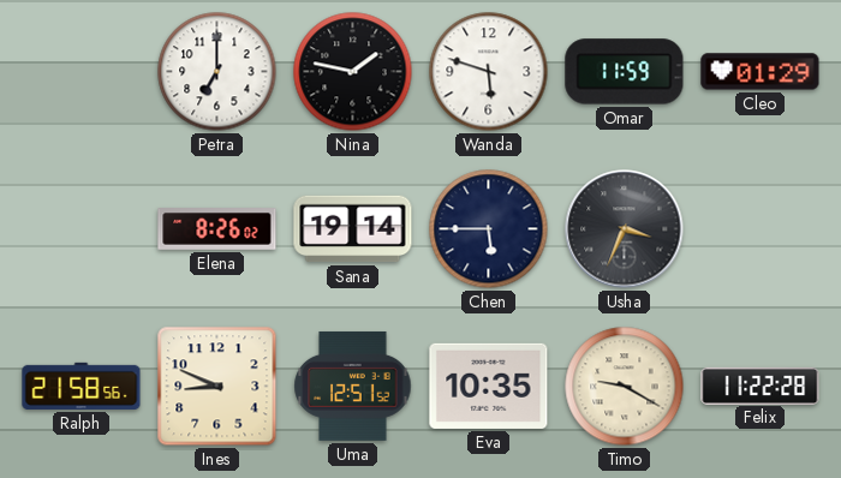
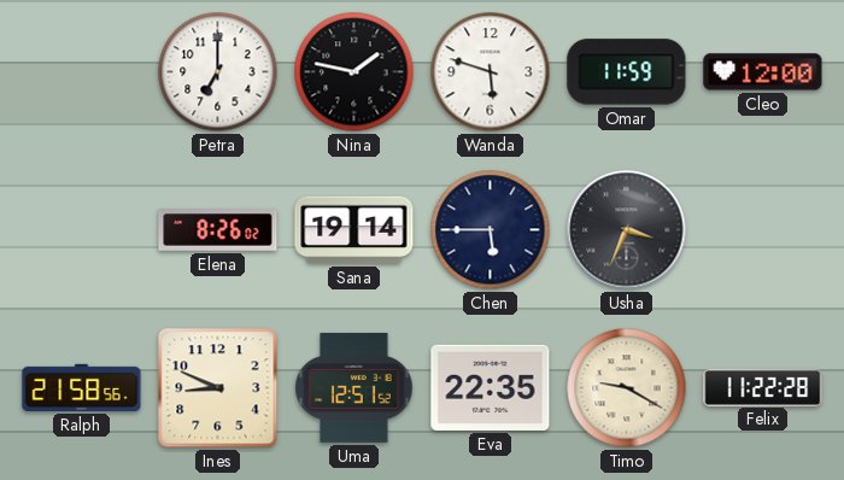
Cleo: 01:29 -> 12:00
Eva: 10:35 -> 22:35
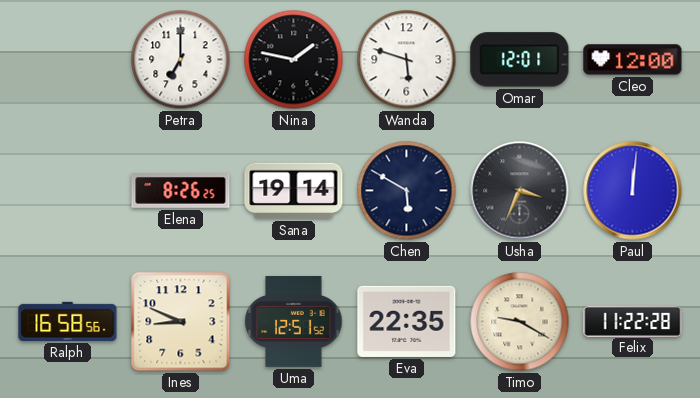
Omar: 11:59 -> 12:01
Elena: 8:26:02 -> 8:26:25
Chen: 5:45 -> 5:50
Paul: none -> 12:01
Ralph: 21:58 -> 16:58
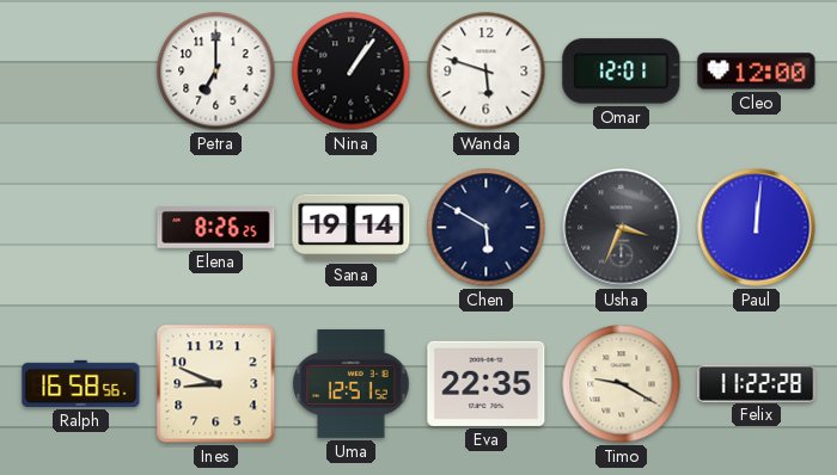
Nina: 1:47 -> 1:06
